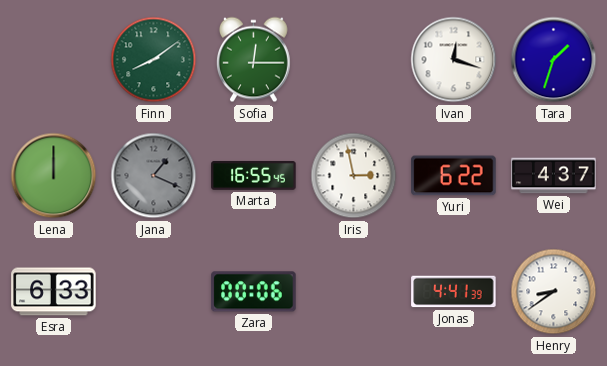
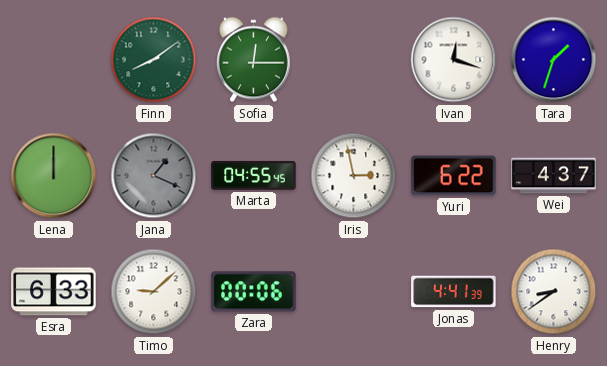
Marta: 16:55 -> 04:55
Timo: none -> 9:08
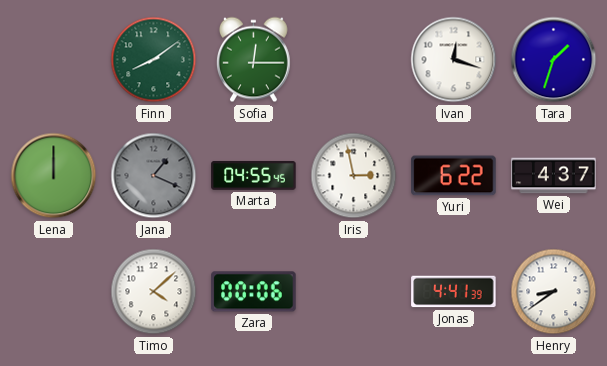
Esra: 6:33 -> none
Timo: 9:08 -> 4:08
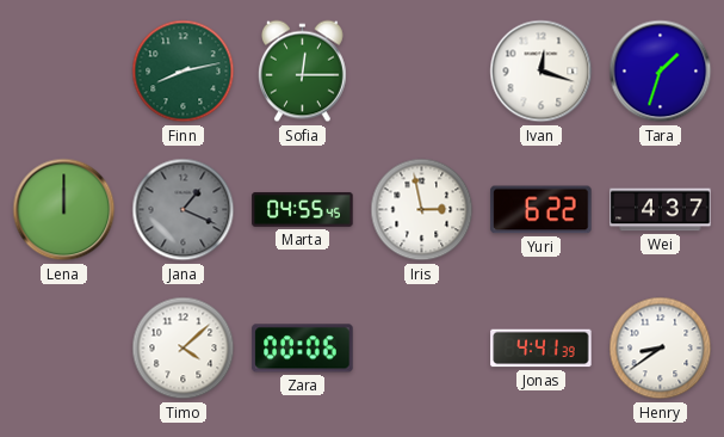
Finn: 8:09 -> 8:13
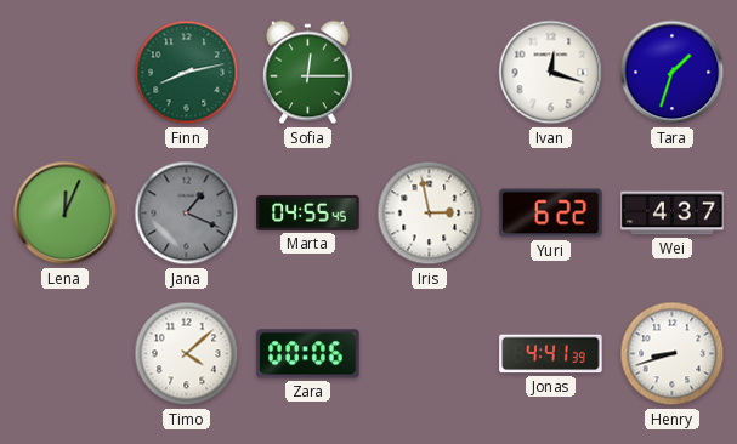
Lena: 12:00 -> 12:04
Henry: 8:39 -> 8:42
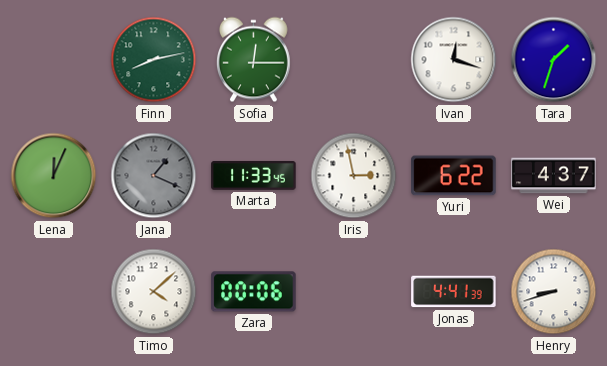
Marta: 04:55 -> 11:33
